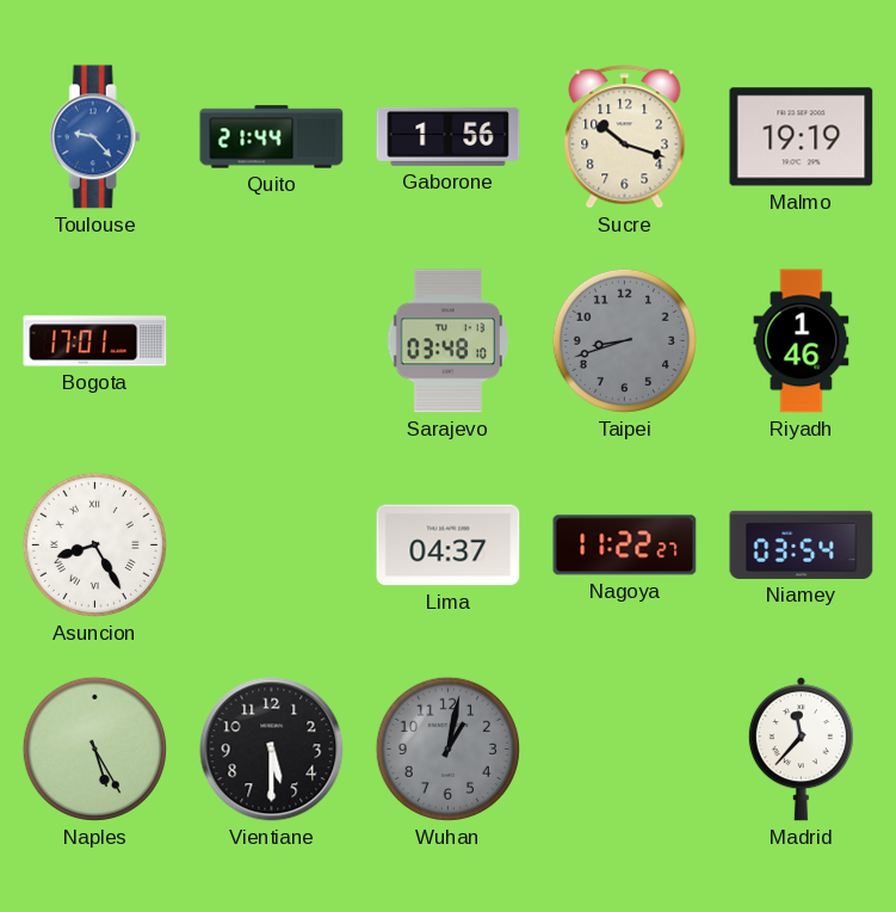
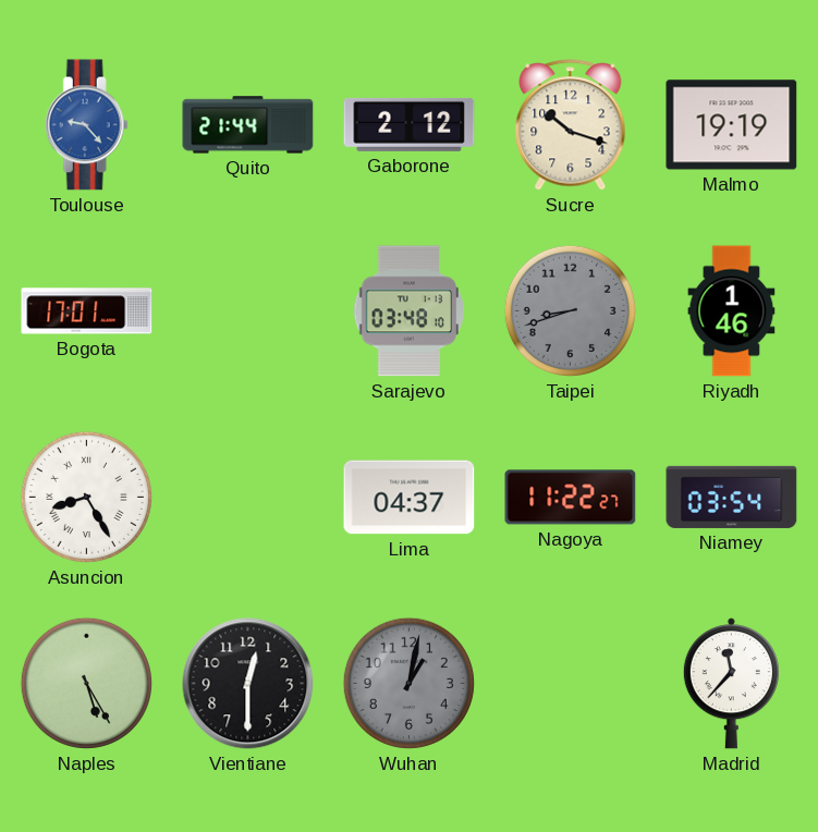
Gaborone: 1:56 -> 2:12
Vientiane: 5:30 -> 12:30
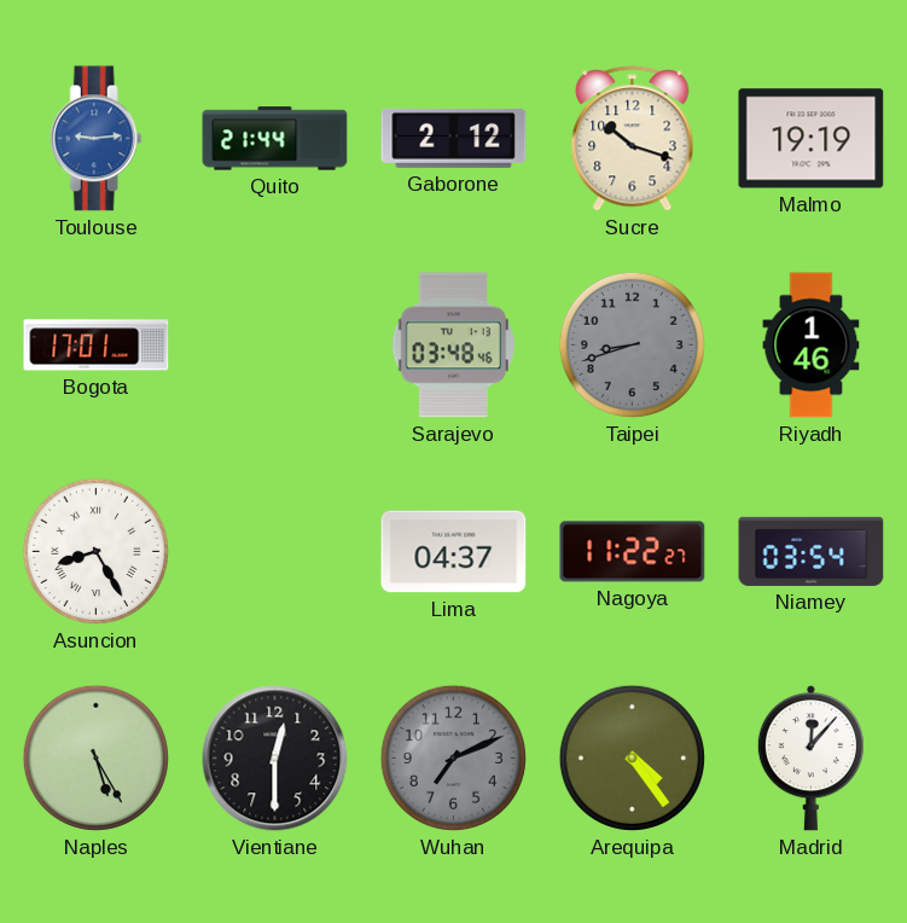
Toulouse: 9:23 -> 9:14
Sarajevo: 03:48:10 -> 03:48:46
Wuhan: 1:02 -> 7:11
Arequipa: none -> 4:24
Madrid: 11:37 -> 12:07
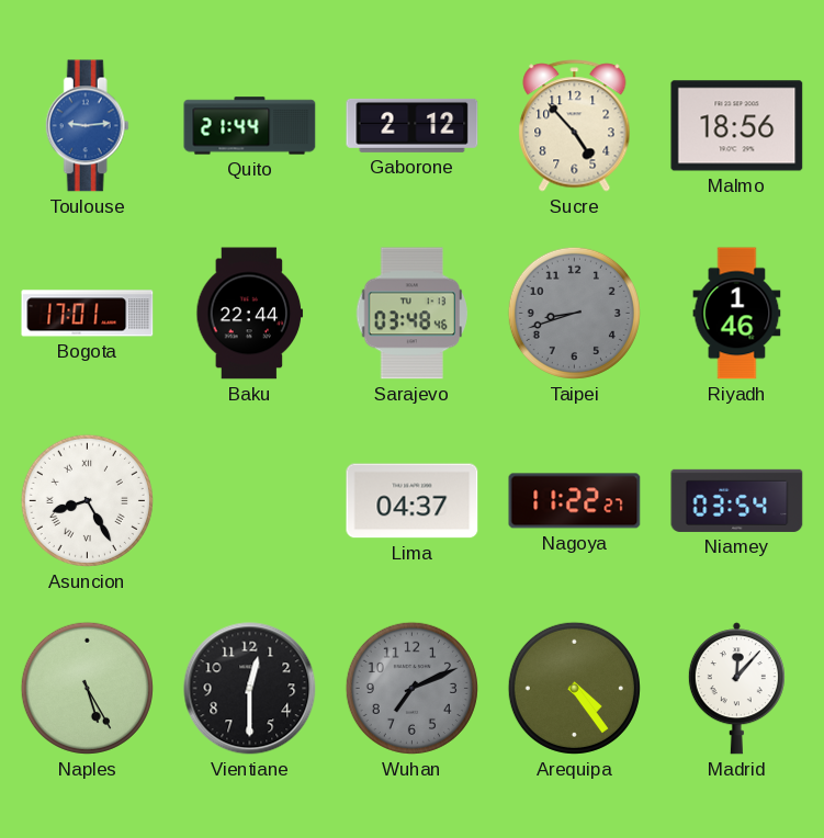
Sucre: 10:18 -> 4:53
Malmo: 19:19 -> 18:56
Baku: none -> 22:44
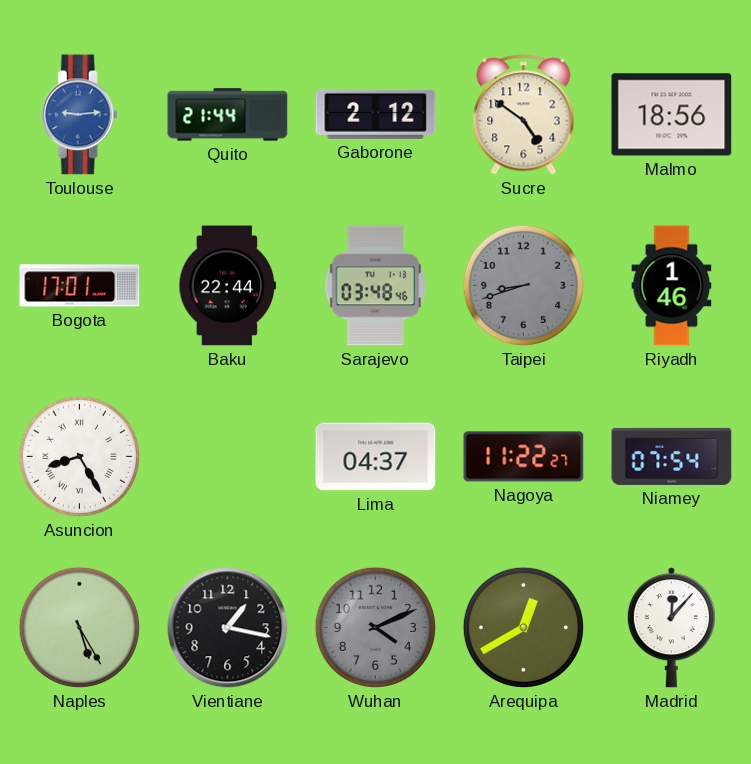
Sucre: 4:53 -> 4:51
Niamey: 03:54 -> 07:54
Vientiane: 12:30 -> 1:17
Wuhan: 7:11 -> 4:11
Arequipa: 4:24 -> 12:40
